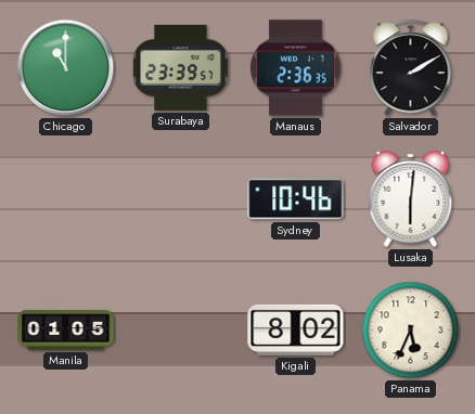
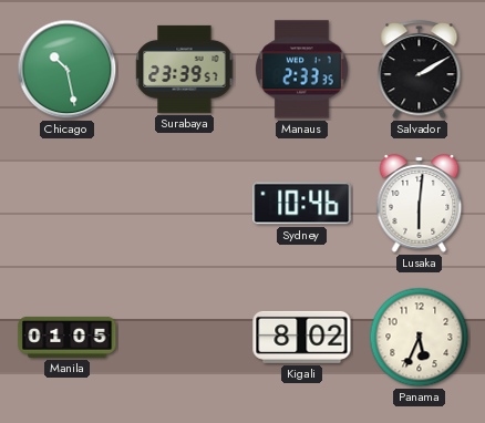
Chicago: 11:00 -> 10:28
Manaus: 2:36 -> 2:33
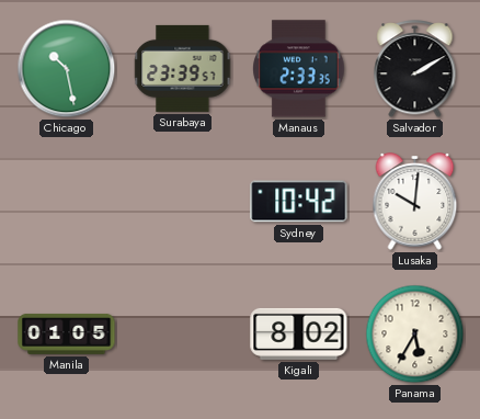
Sydney: 10:46 -> 10:42
Lusaka: 6:01 -> 10:01
Panama: 5:34 -> 5:35
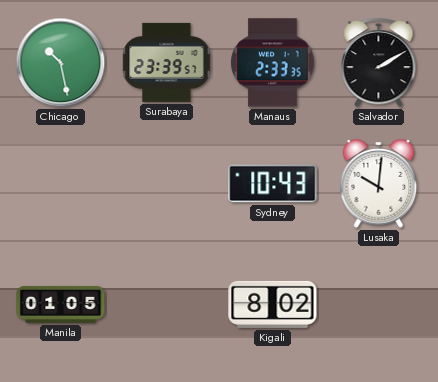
Sydney: 10:42 -> 10:43
Panama: 5:35 -> none
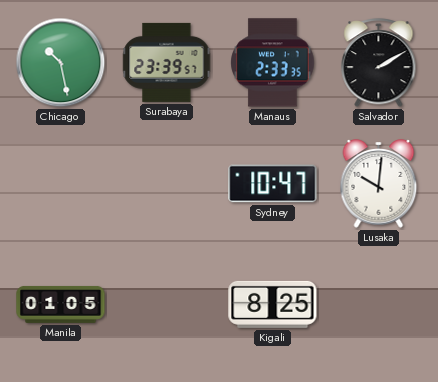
Sydney: 10:43 -> 10:47
Kigali: 8:02 -> 8:25
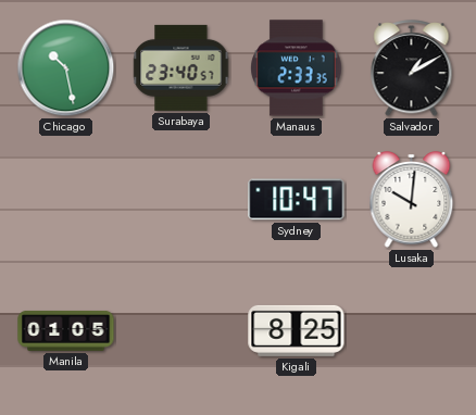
Surabaya: 23:39 -> 23:40
Salvador: 2:10 -> 1:10
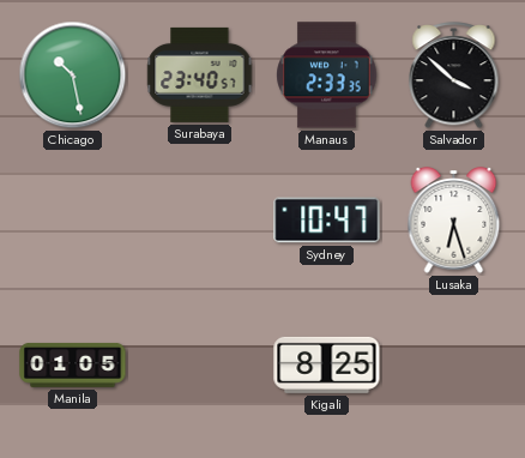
Salvador: 1:10 -> 3:52
Lusaka: 10:01 -> 6:27
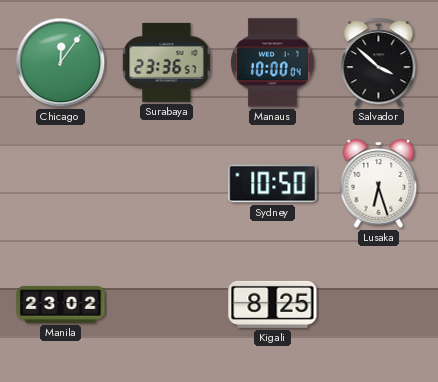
Chicago: 10:28 -> 12:06
Surabaya: 23:40 -> 23:36
Manaus: 2:33 -> 10:00
Sydney: 10:47 -> 10:50
Manila: 01:05 -> 23:02
